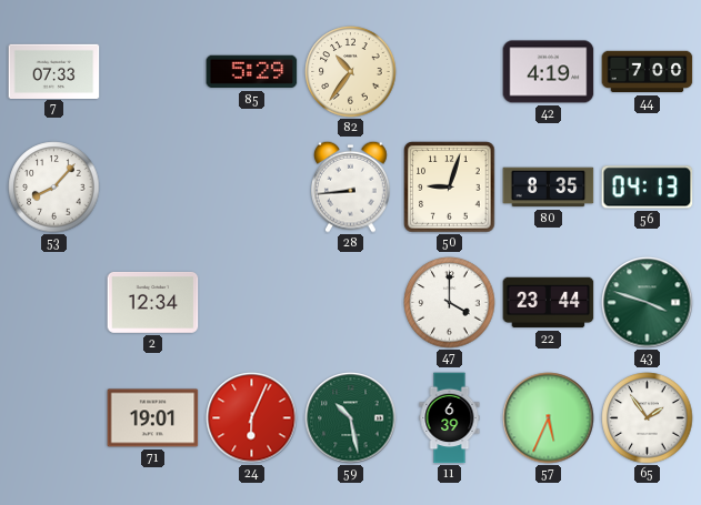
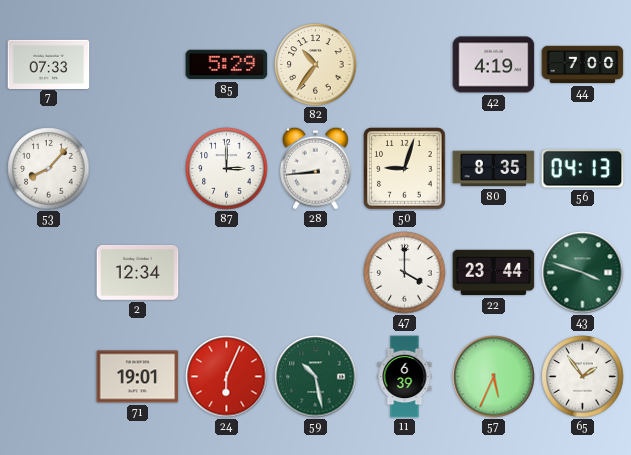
87: none -> 3:00
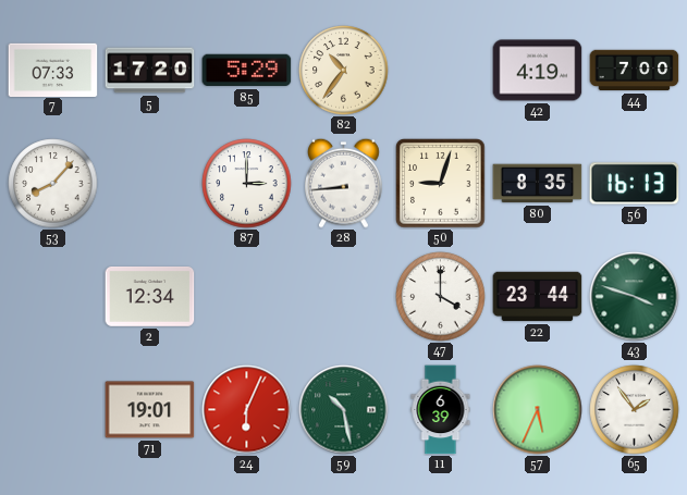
5: none -> 17:20
56: 04:13 -> 16:13
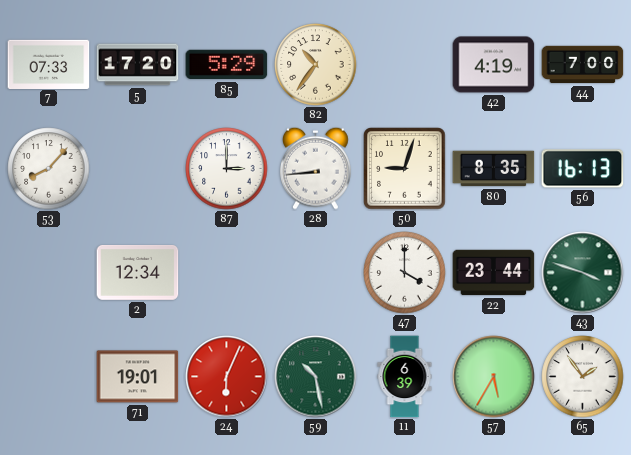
57: 5:34 -> 5:35
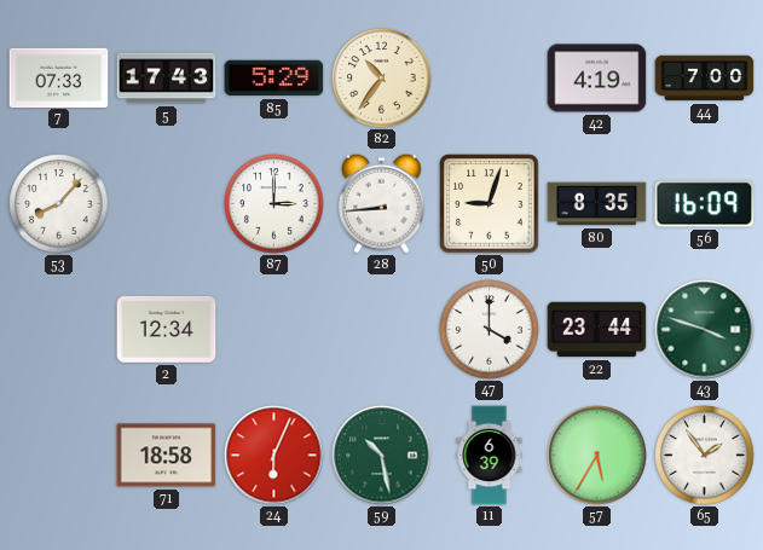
5: 17:20 -> 17:43
56: 16:13 -> 16:09
71: 19:01 -> 18:58
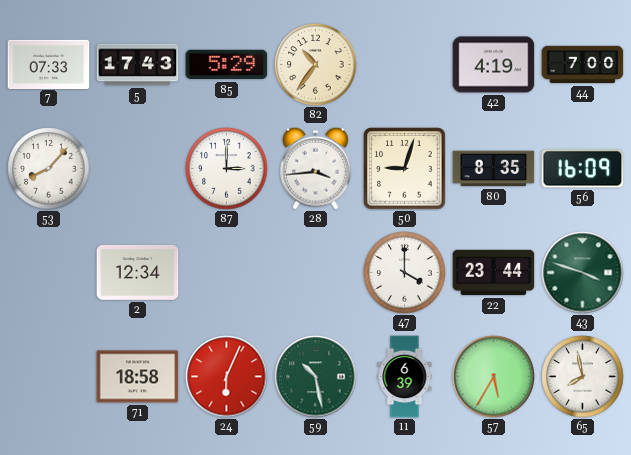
28: 8:44 -> 3:44
65: 1:54 -> 7:58
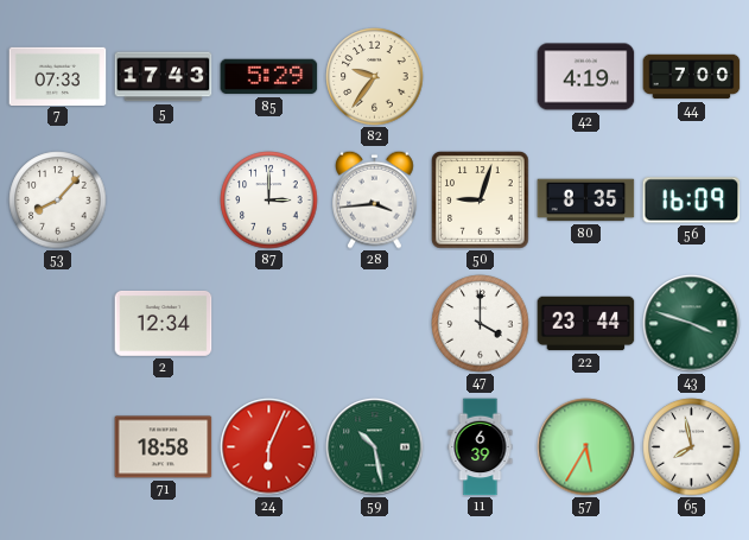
82: 10:36 -> 9:36
